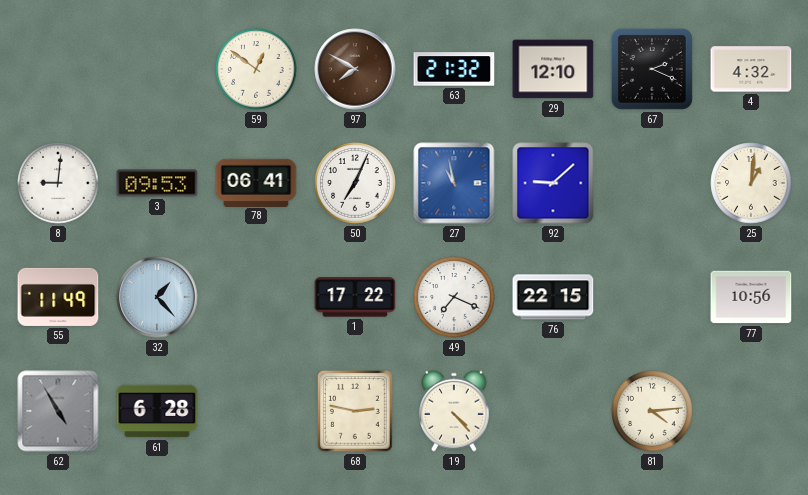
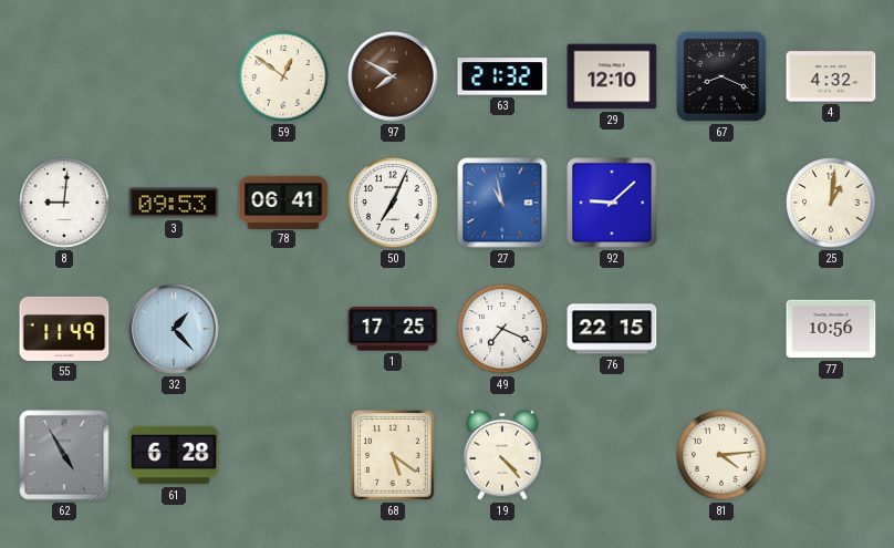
67: 2:19 -> 8:19
1: 17:22 -> 17:25
68: 2:47 -> 5:21
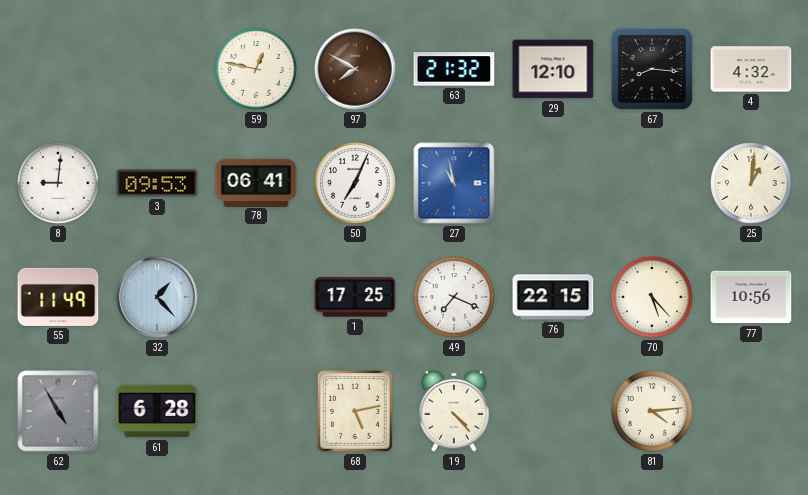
59: 12:51 -> 12:47
67: 8:19 -> 8:16
92: 9:08 -> none
70: none -> 5:23
68: 5:21 -> 5:13
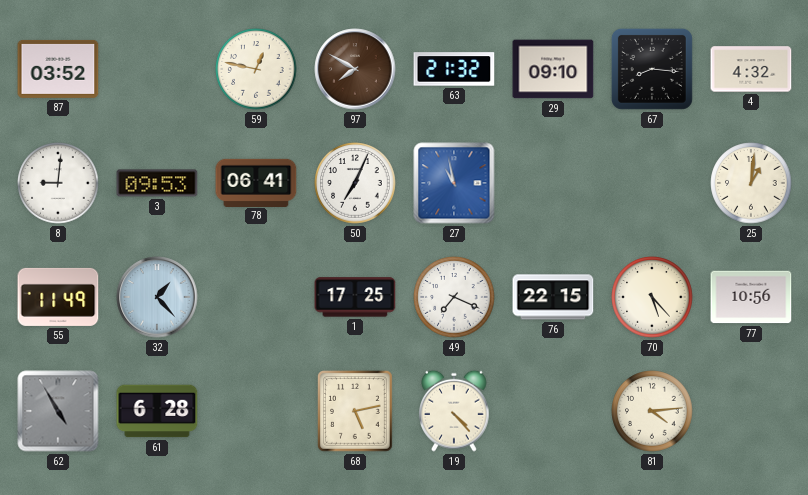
87: none -> 03:52
29: 12:10 -> 09:10
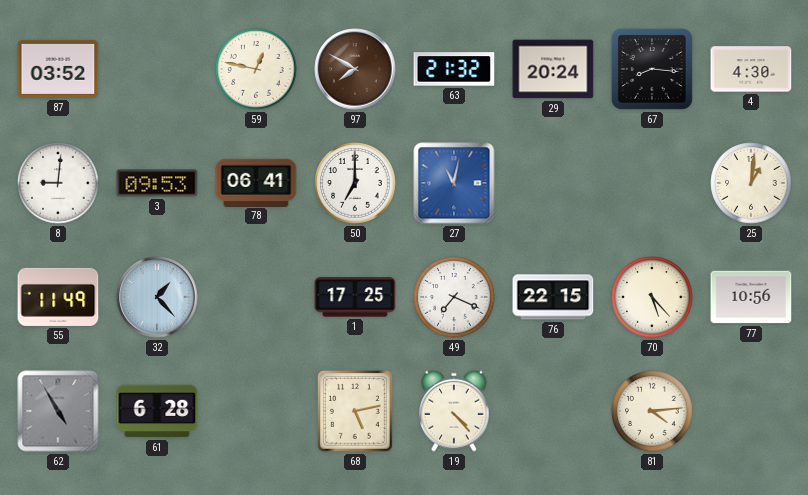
29: 09:10 -> 20:24
4: 4:32 -> 4:30
50: 7:04 -> 7:00
27: 10:58 -> 11:02
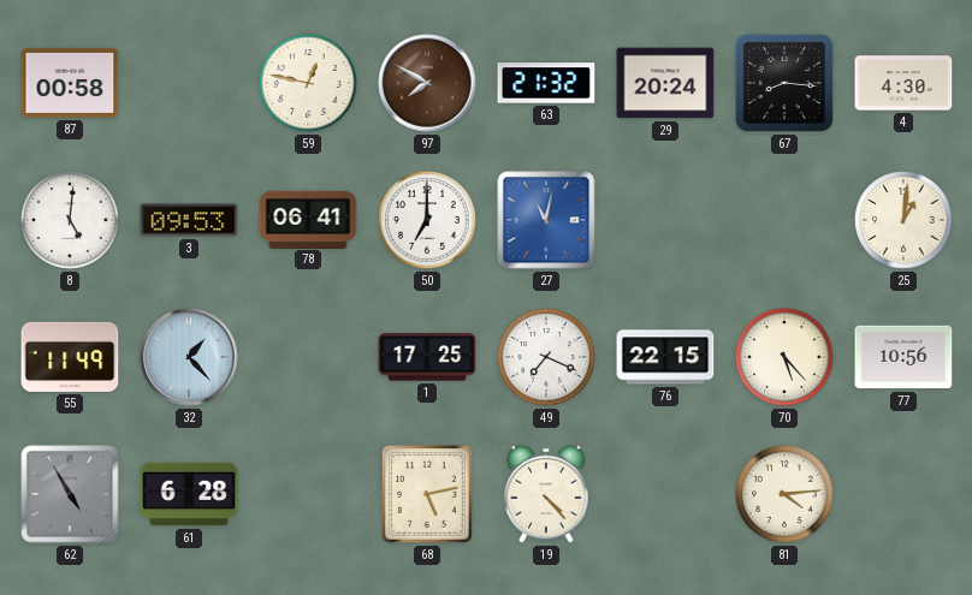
87: 03:52 -> 00:58
8: 9:01 -> 5:01
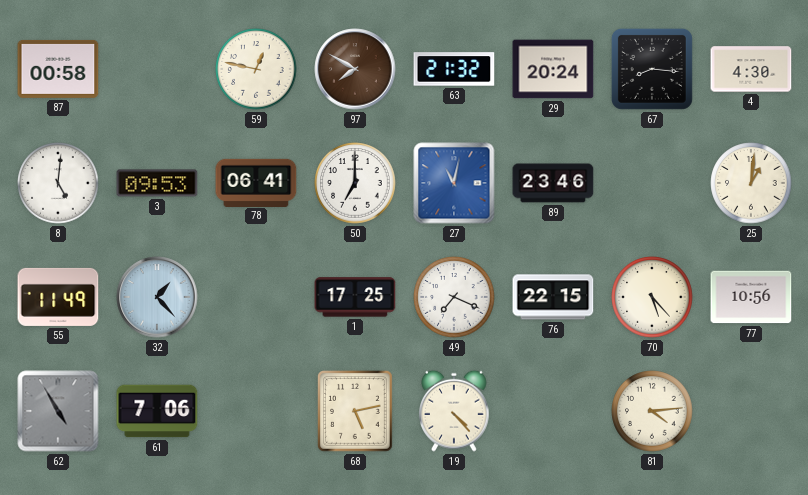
89: none -> 23:46
61: 6:28 -> 7:06
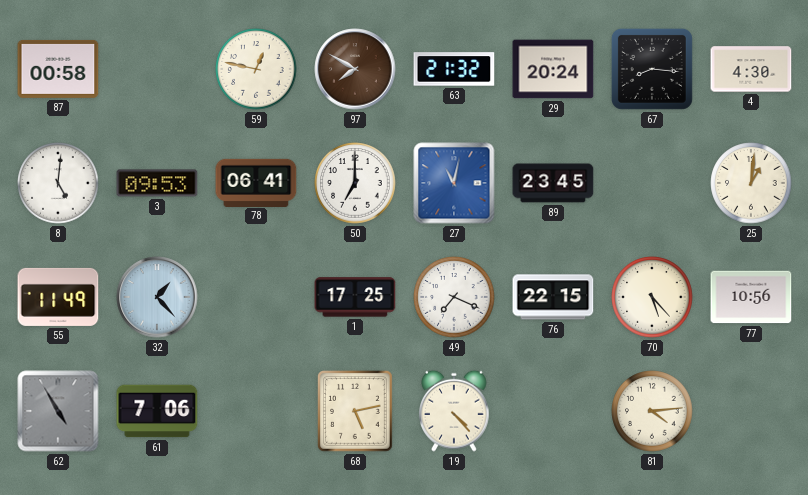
89: 23:46 -> 23:45
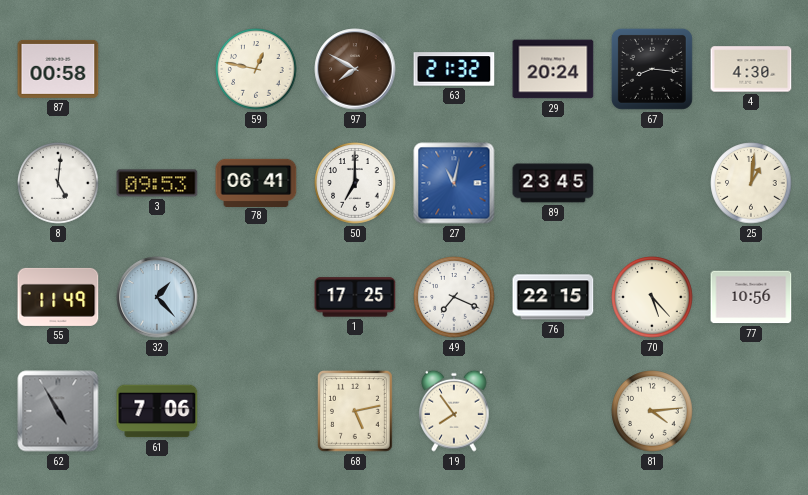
19: 4:23 -> 7:54
